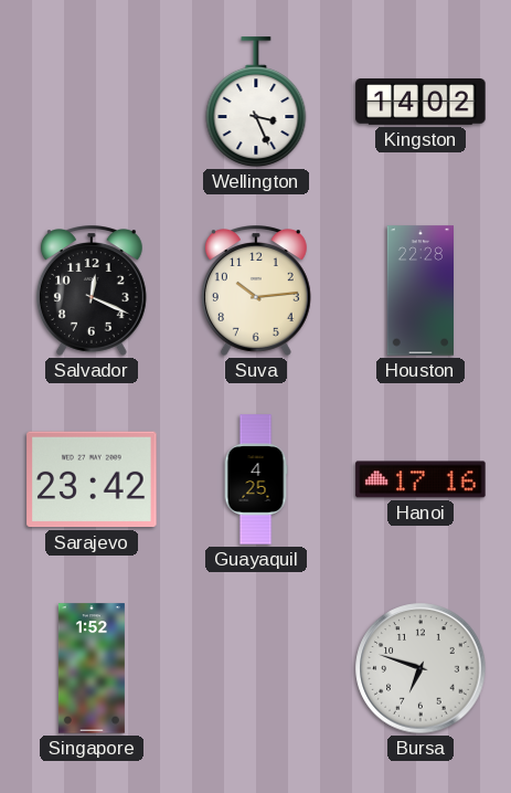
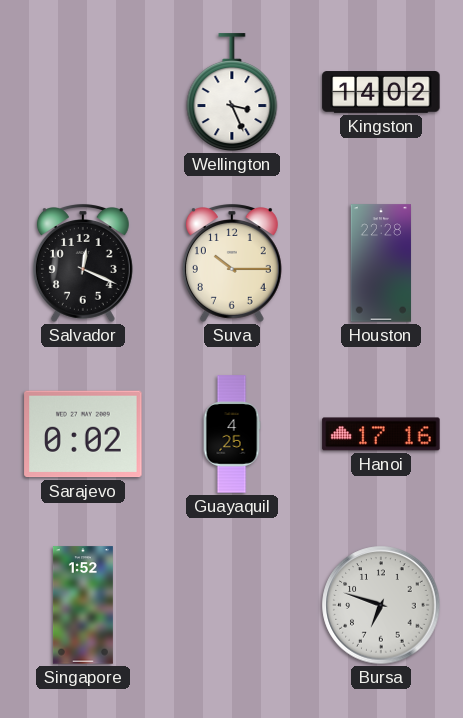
Suva: 10:14 -> 10:15
Sarajevo: 23:42 -> 0:02
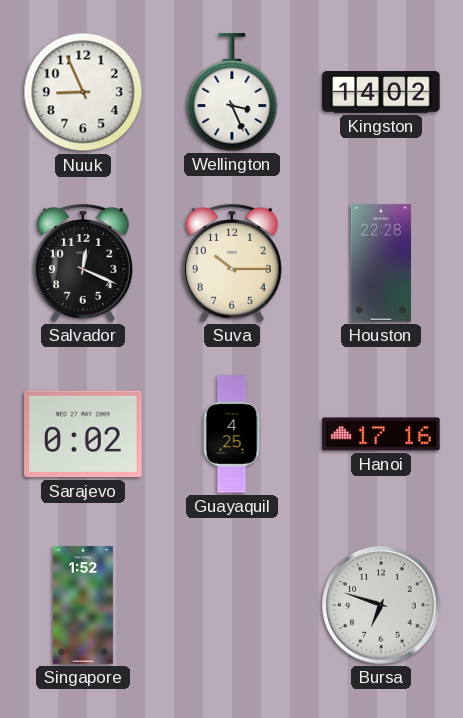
Nuuk: none -> 8:56
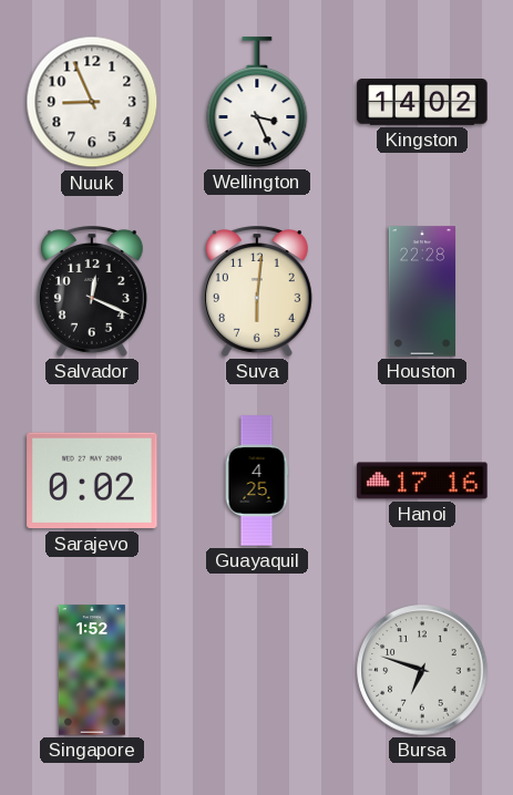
Suva: 10:15 -> 6:01
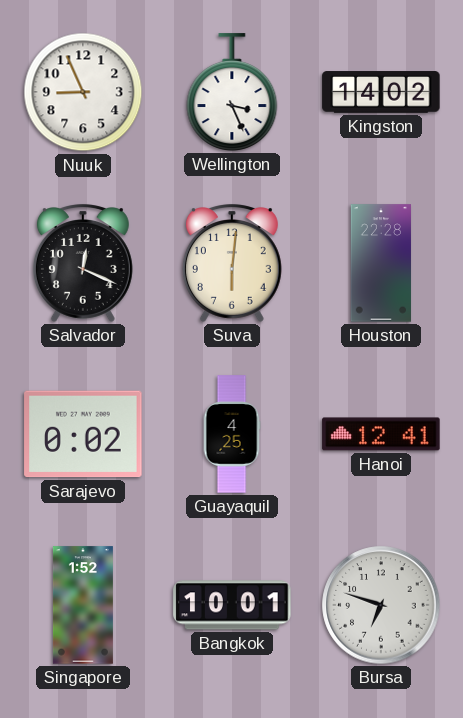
Hanoi: 17:16 -> 12:41
Bangkok: none -> 10:01
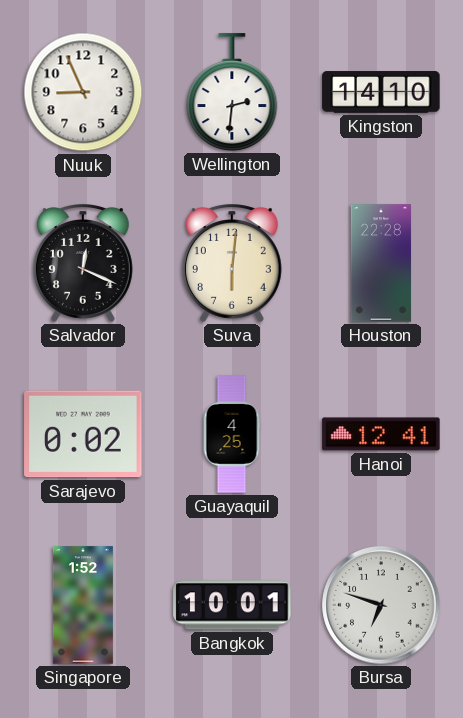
Wellington: 3:26 -> 2:31
Kingston: 14:02 -> 14:10
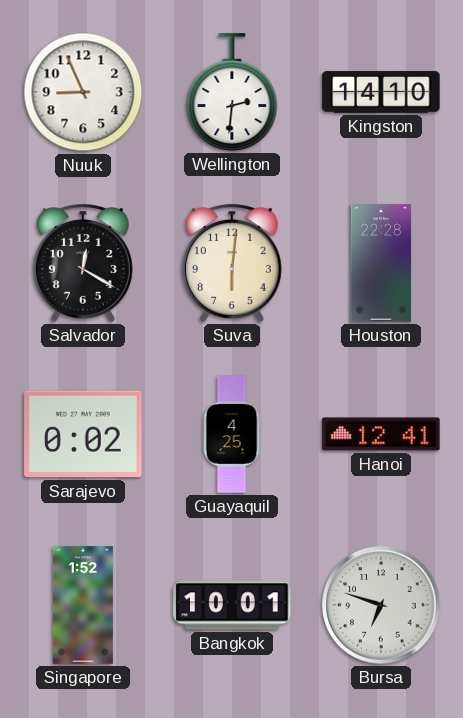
Salvador: 12:19 -> 12:20
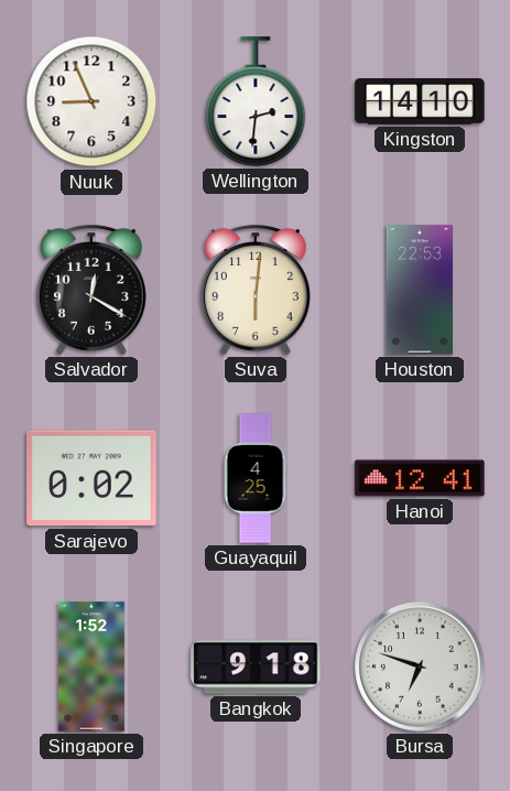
Houston: 22:28 -> 22:53
Bangkok: 10:01 -> 9:18
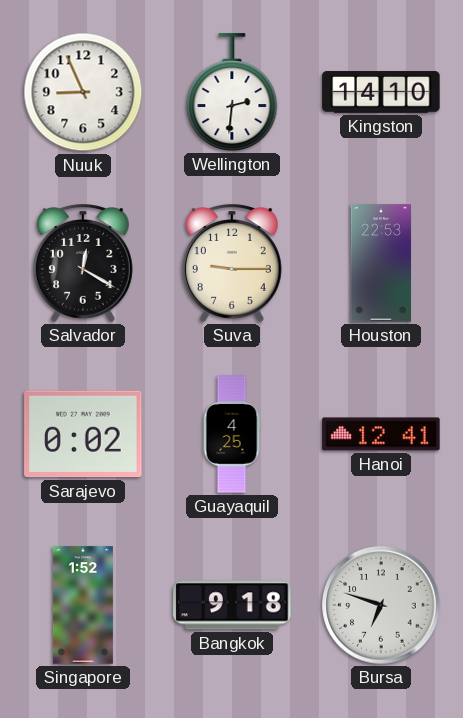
Suva: 6:01 -> 9:15
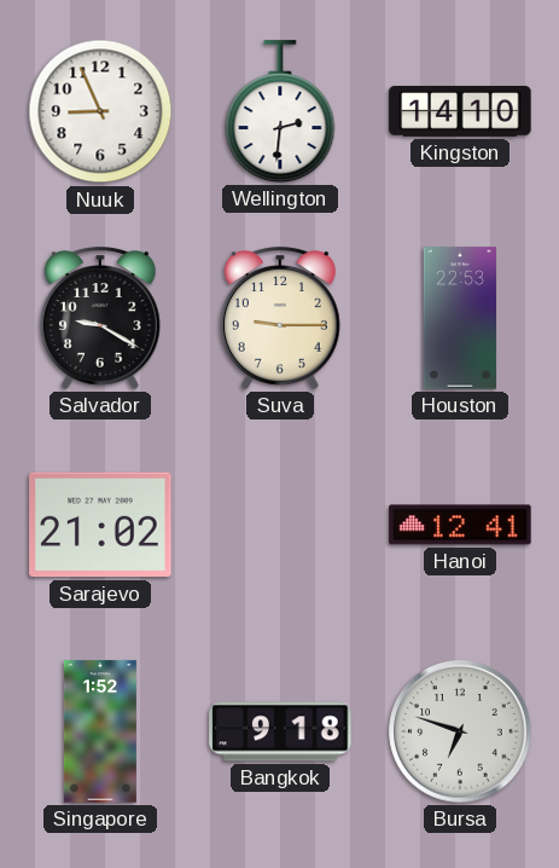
Salvador: 12:20 -> 9:20
Sarajevo: 0:02 -> 21:02
Guayaquil: 4:25 -> none
